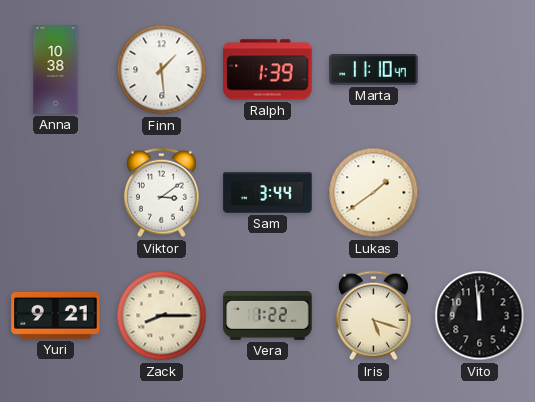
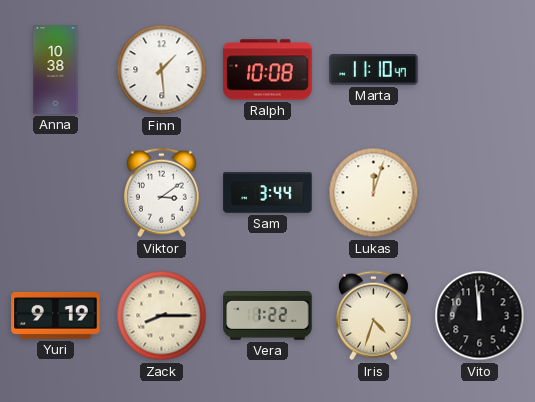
Ralph: 1:39 -> 10:08
Lukas: 1:39 -> 12:03
Yuri: 9:21 -> 9:19
Iris: 5:18 -> 4:33
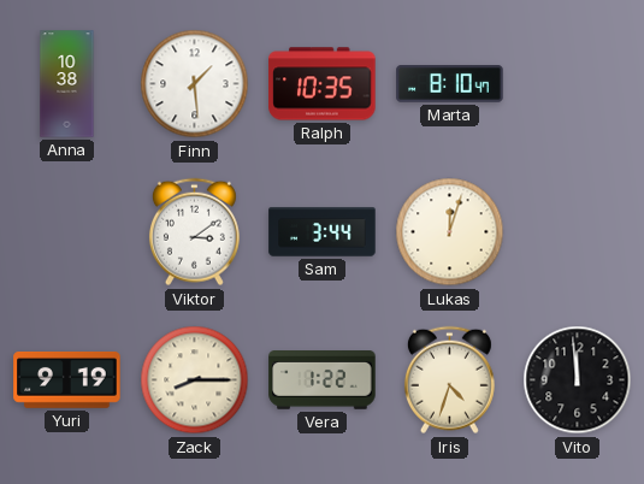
Ralph: 10:08 -> 10:35
Marta: 11:10 -> 8:10
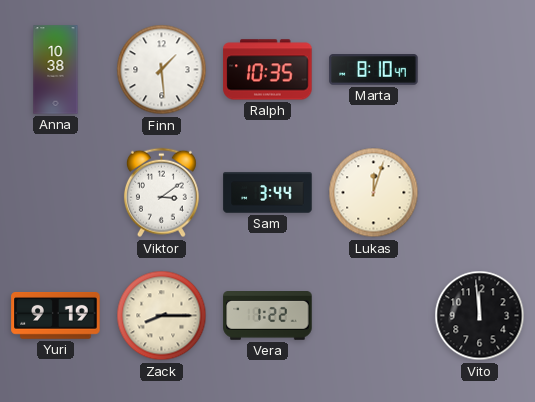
Iris: 4:33 -> none
